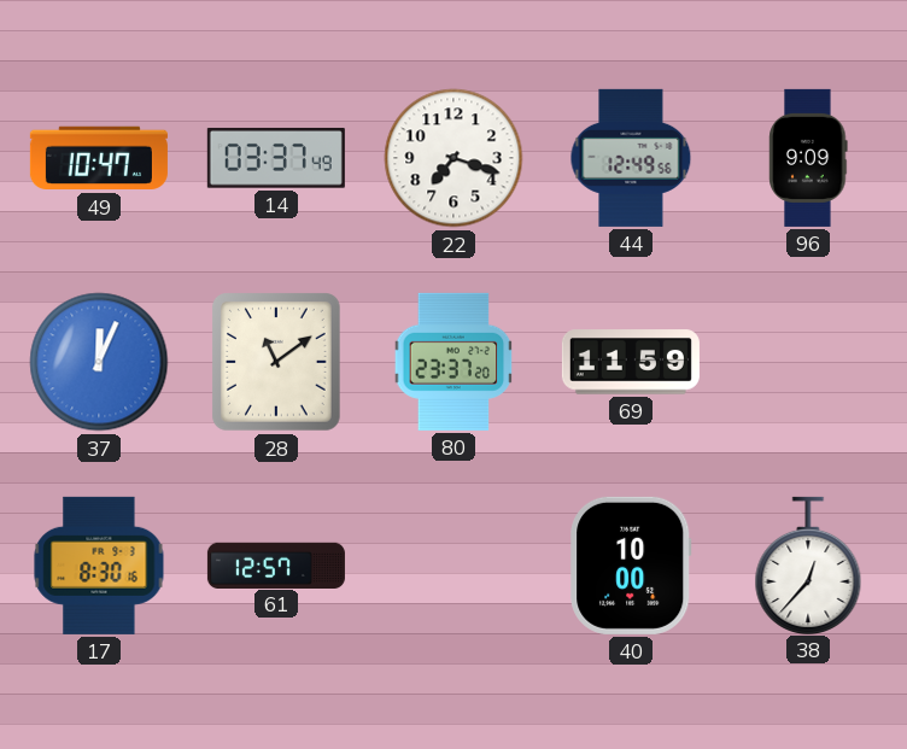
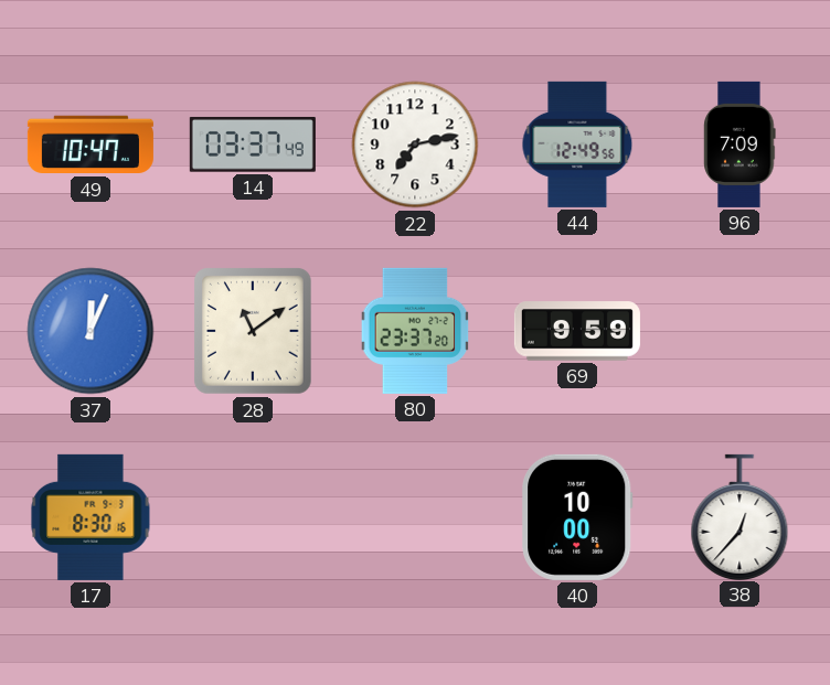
22: 7:18 -> 7:13
96: 9:09 -> 7:09
69: 11:59 -> 9:59
61: 12:57 -> none
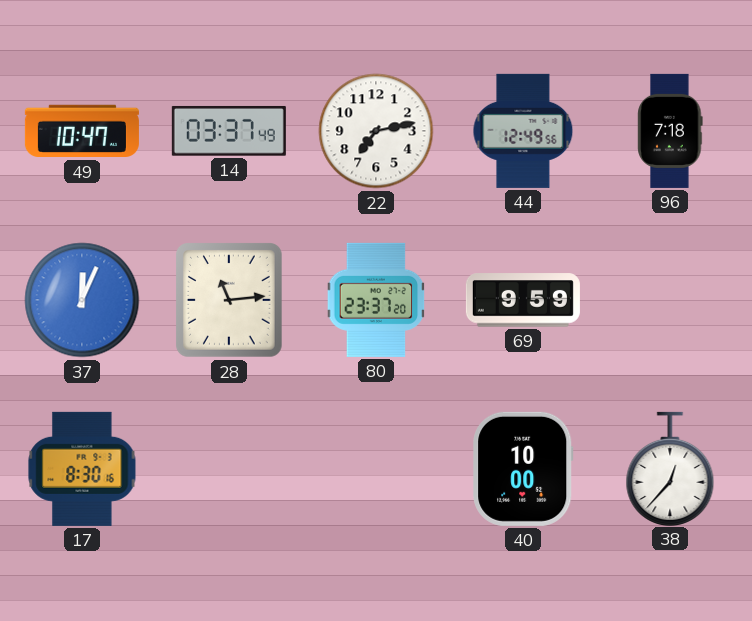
96: 7:09 -> 7:18
28: 11:09 -> 11:14
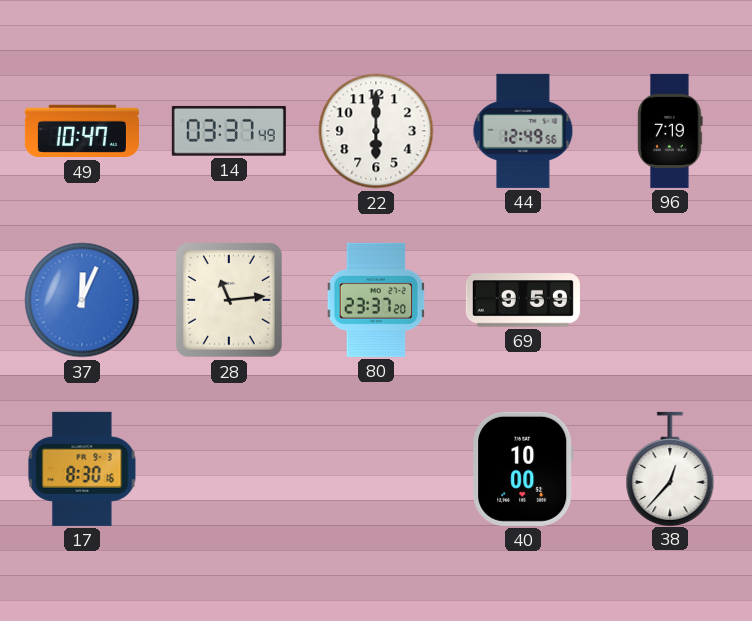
22: 7:13 -> 6:00
96: 7:18 -> 7:19
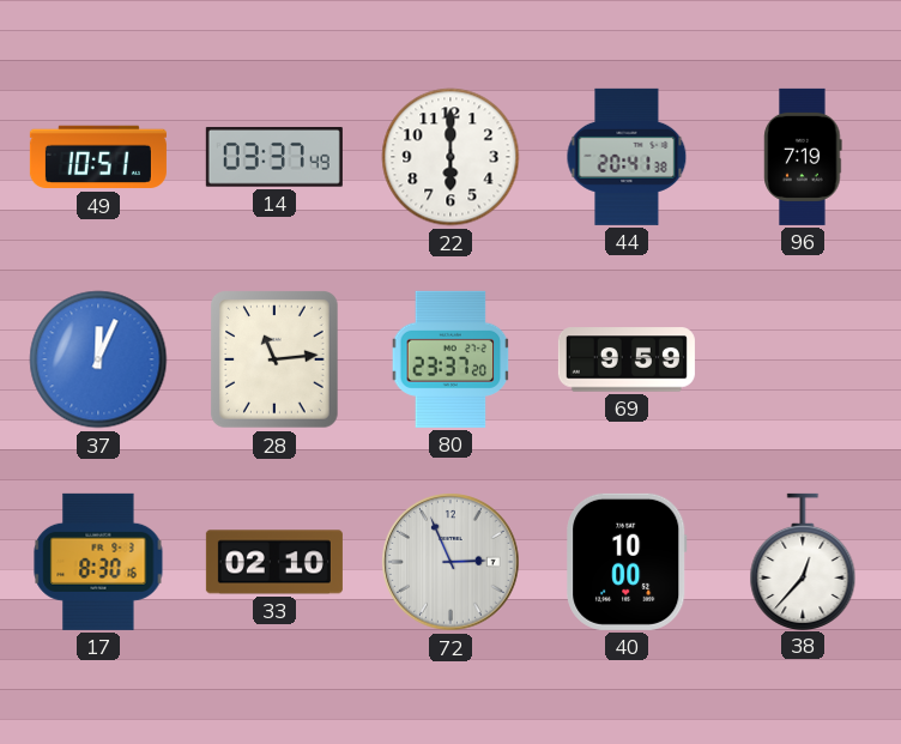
49: 10:47 -> 10:51
44: 12:49 -> 20:41
33: none -> 02:10
72: none -> 2:56
